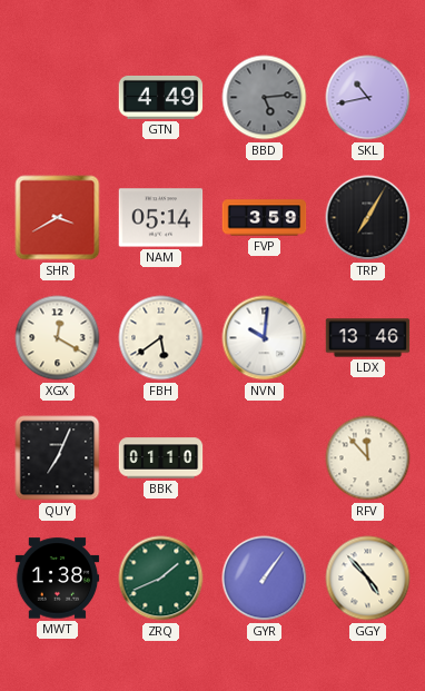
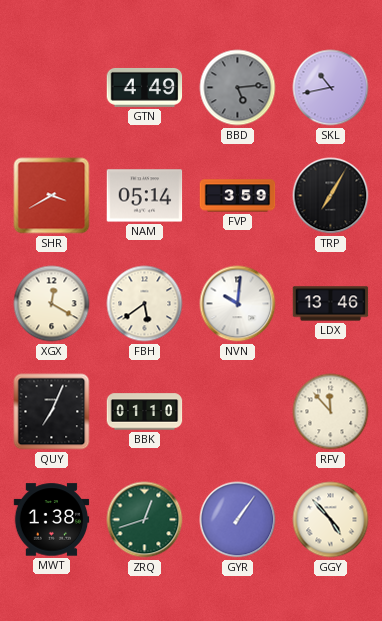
ZRQ: 1:41 -> 12:42
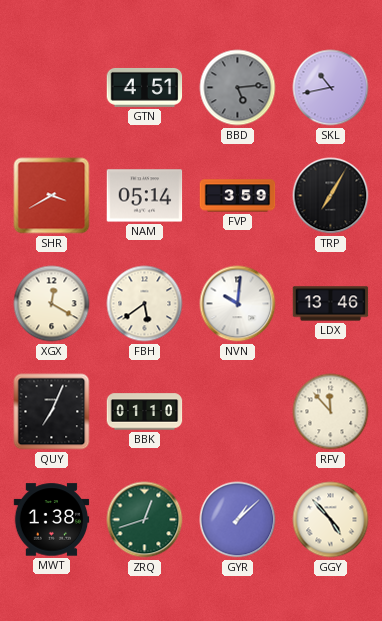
GTN: 4:49 -> 4:51
GYR: 1:06 -> 1:08
